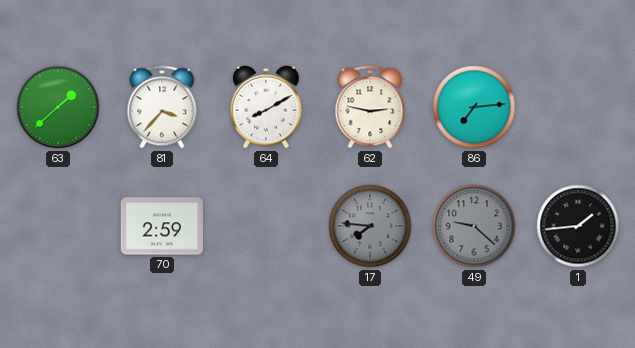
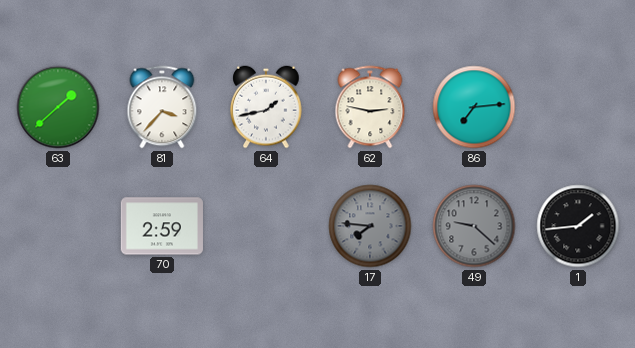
64: 8:10 -> 1:43
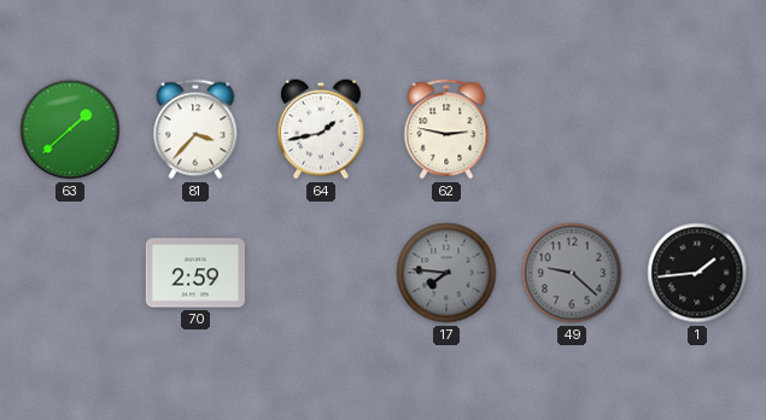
86: 7:14 -> none
